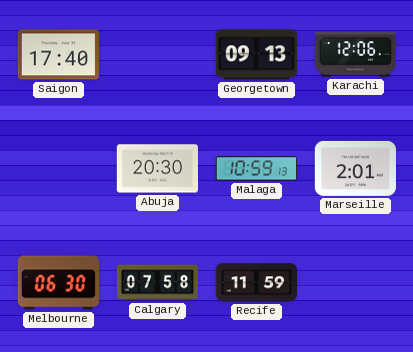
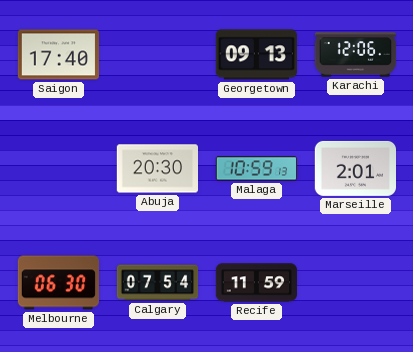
Calgary: 07:58 -> 07:54
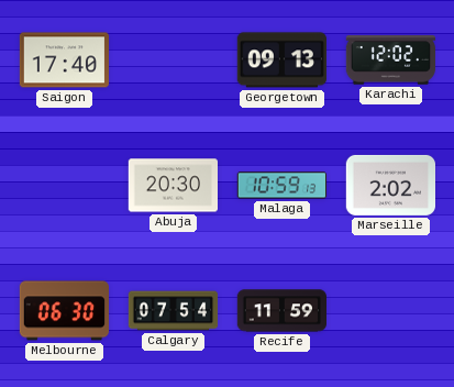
Karachi: 12:06 -> 12:02
Marseille: 2:01 -> 2:02
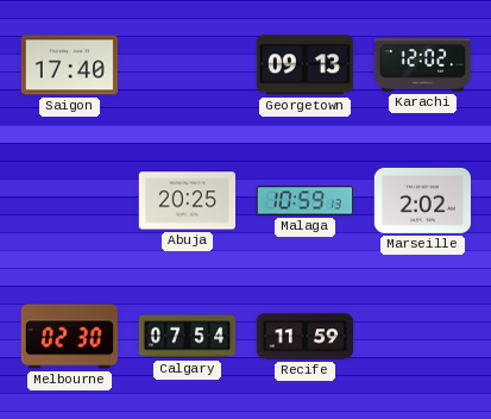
Abuja: 20:30 -> 20:25
Melbourne: 06:30 -> 02:30
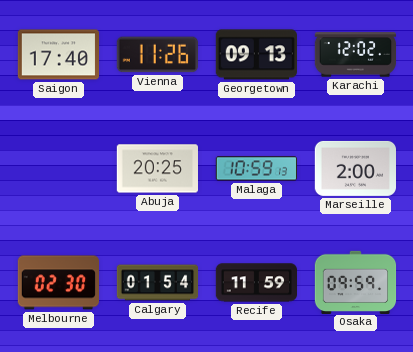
Vienna: none -> 11:26
Marseille: 2:02 -> 2:00
Calgary: 07:54 -> 01:54
Osaka: none -> 09:59
